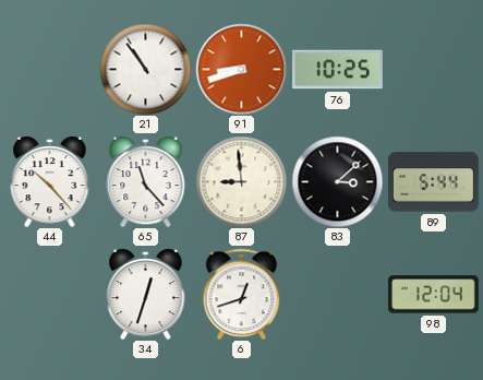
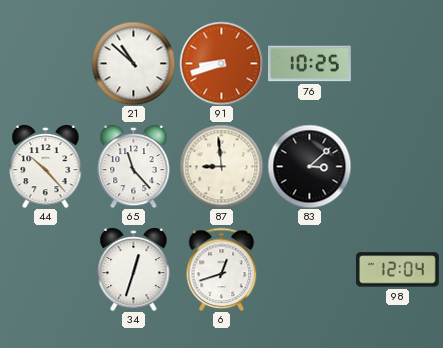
21: 10:54 -> 10:52
89: 5:44 -> none
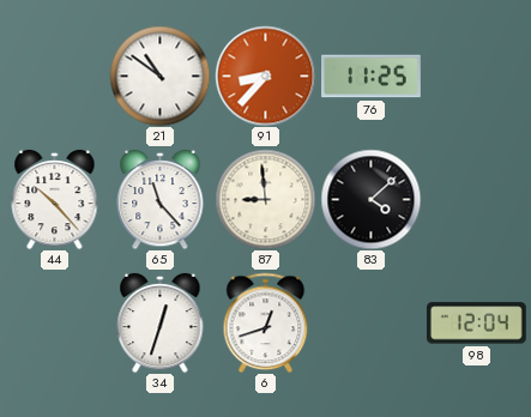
21: 10:52 -> 10:51
91: 8:42 -> 8:37
76: 10:25 -> 11:25
83: 3:08 -> 4:08
